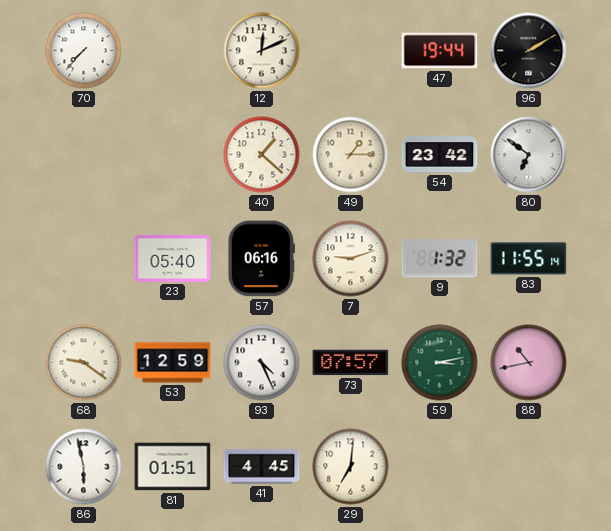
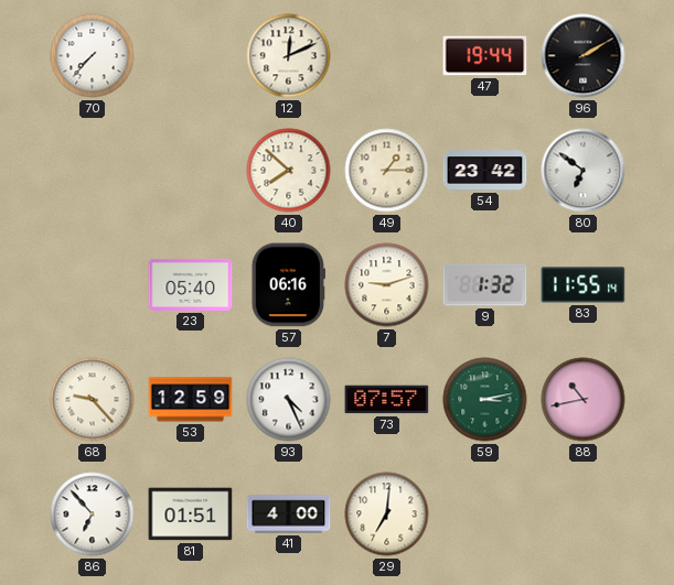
40: 1:22 -> 7:52
68: 9:21 -> 9:23
86: 5:58 -> 6:53
41: 4:45 -> 4:00
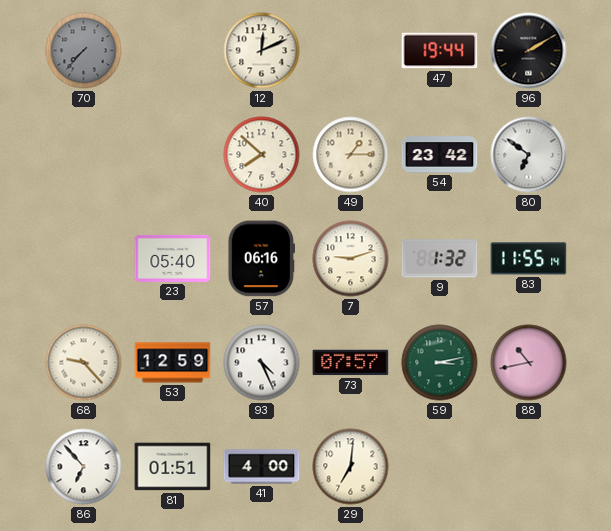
70 dial: white -> grey
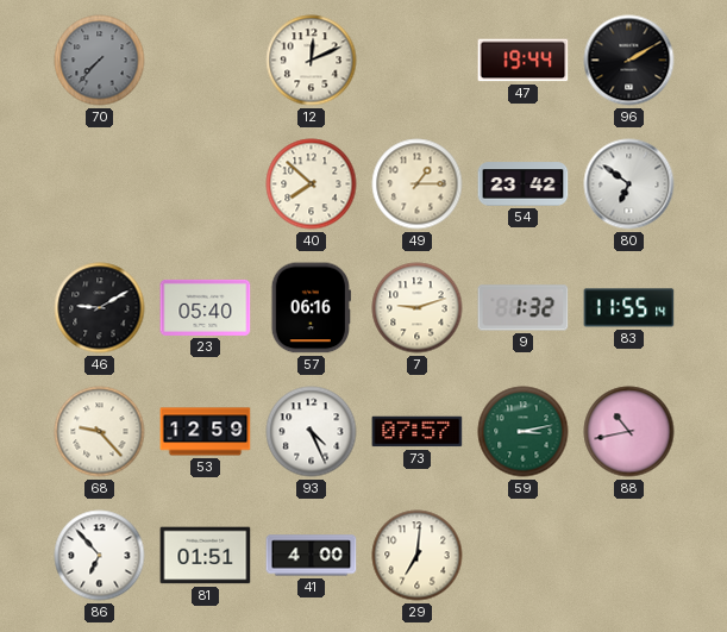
46: none -> 9:10
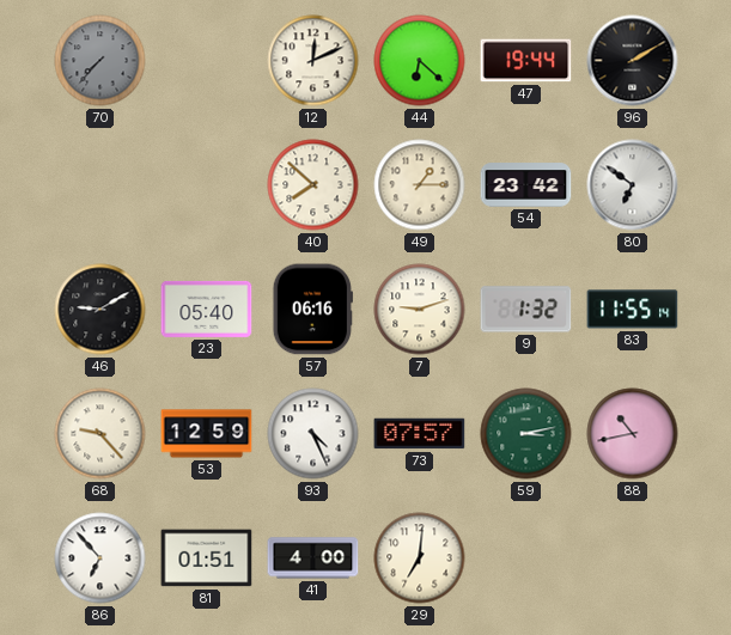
44: none -> 6:22
